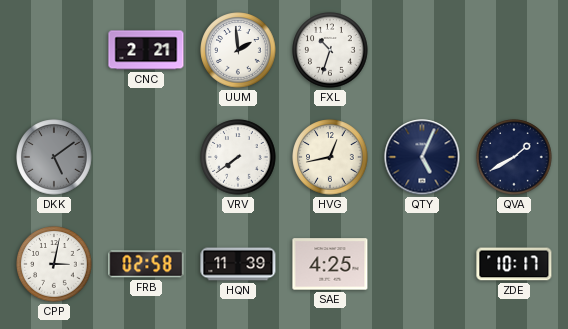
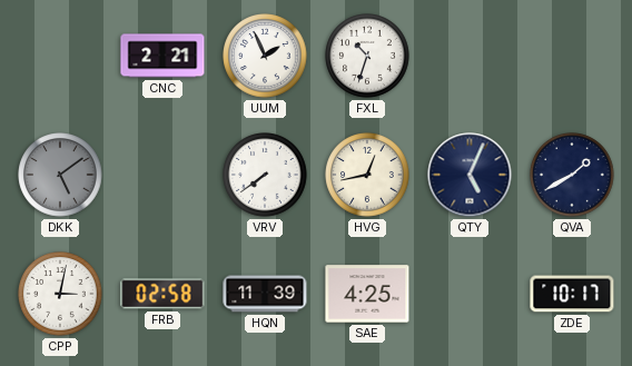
UUM: 1:59 -> 1:56
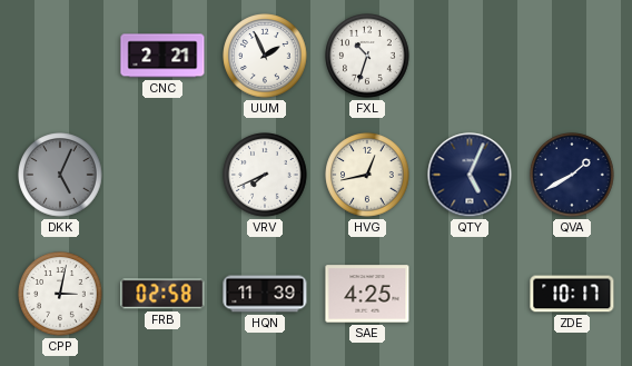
DKK: 5:09 -> 5:04
VRV: 7:39 -> 7:41
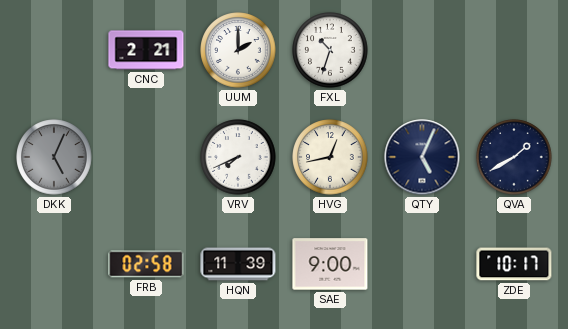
UUM: 1:56 -> 2:00
CPP: 3:02 -> none
SAE: 4:25 -> 9:00
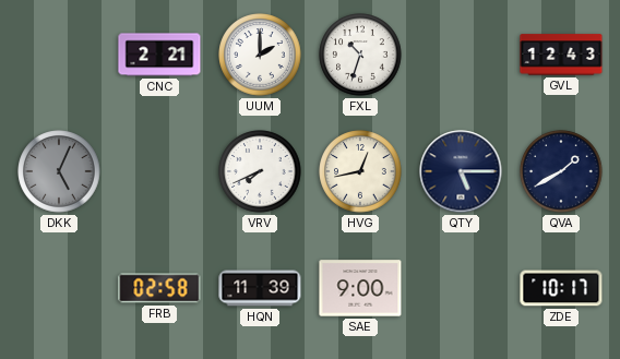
GVL: none -> 12:43
QTY: 5:04 -> 5:15
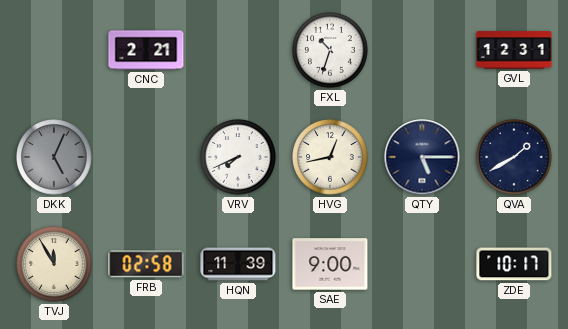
UUM: 2:00 -> none
GVL: 12:43 -> 12:31
TVJ: none -> 11:55
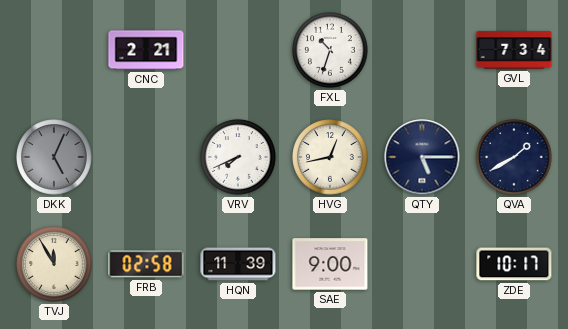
GVL: 12:31 -> 7:34
